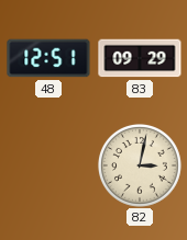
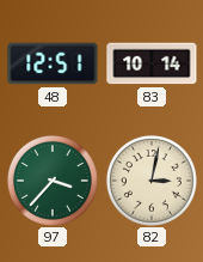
83: 09:29 -> 10:14
97: none -> 3:37
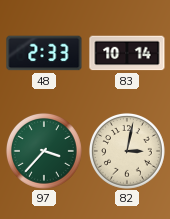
48: 12:51 -> 2:33
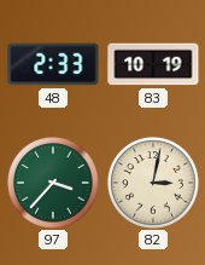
83: 10:14 -> 10:19
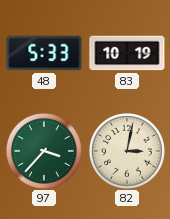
48: 2:33 -> 5:33
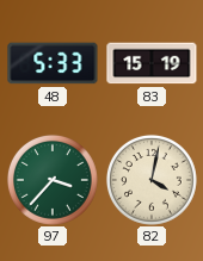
83: 10:19 -> 15:19
82: 3:02 -> 4:02
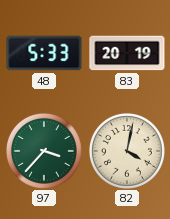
83: 15:19 -> 20:19
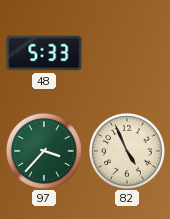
83: 20:19 -> none
82: 4:02 -> 4:56
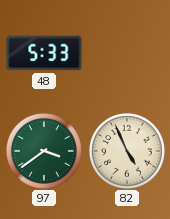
97: 3:37 -> 3:39
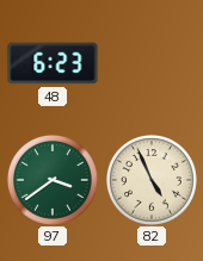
48: 5:33 -> 6:23
